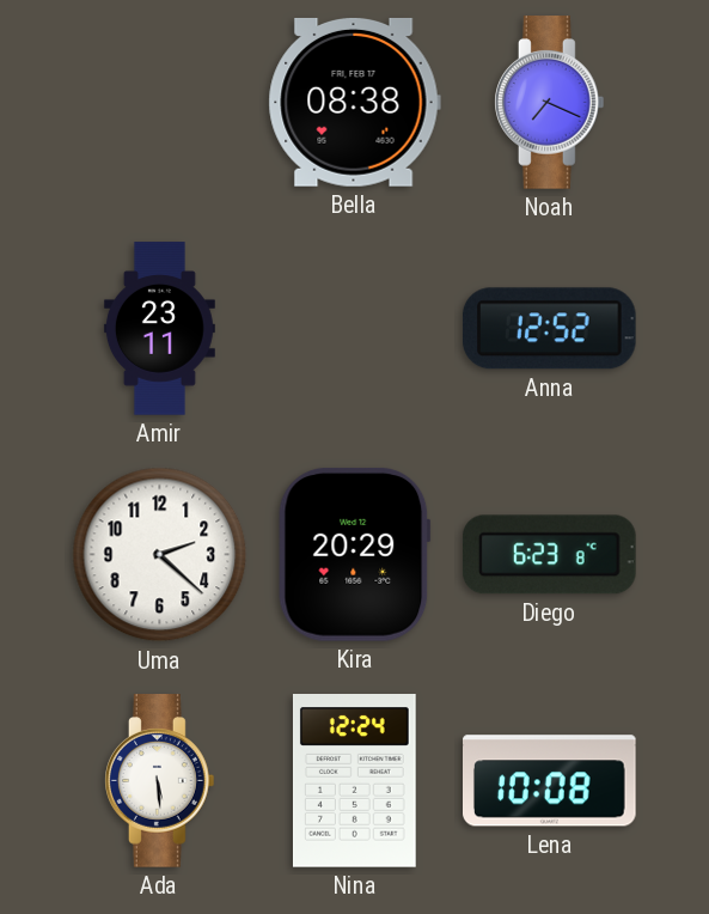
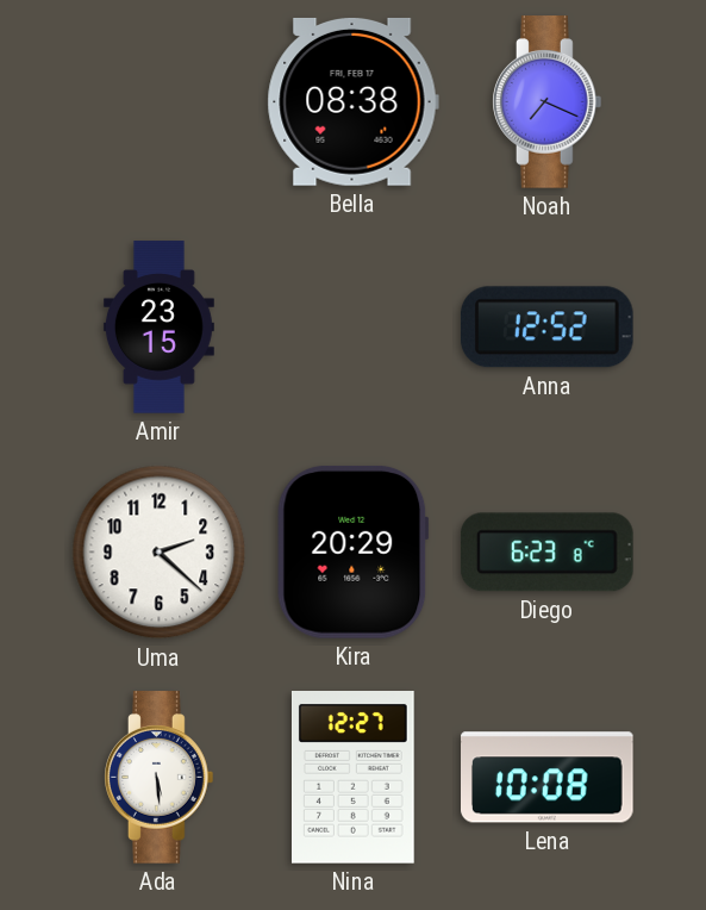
Amir: 23:11 -> 23:15
Nina: 12:24 -> 12:27
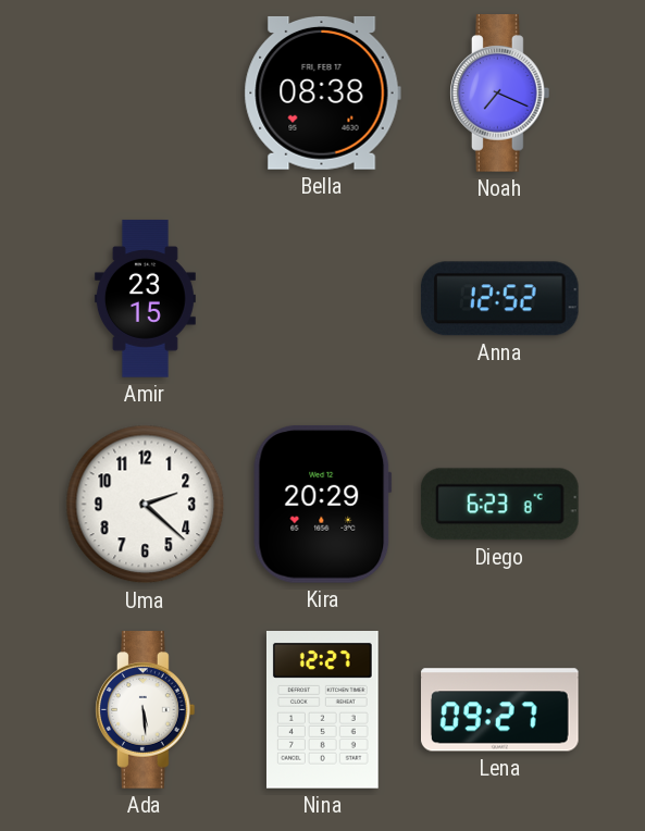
Lena: 10:08 -> 09:27
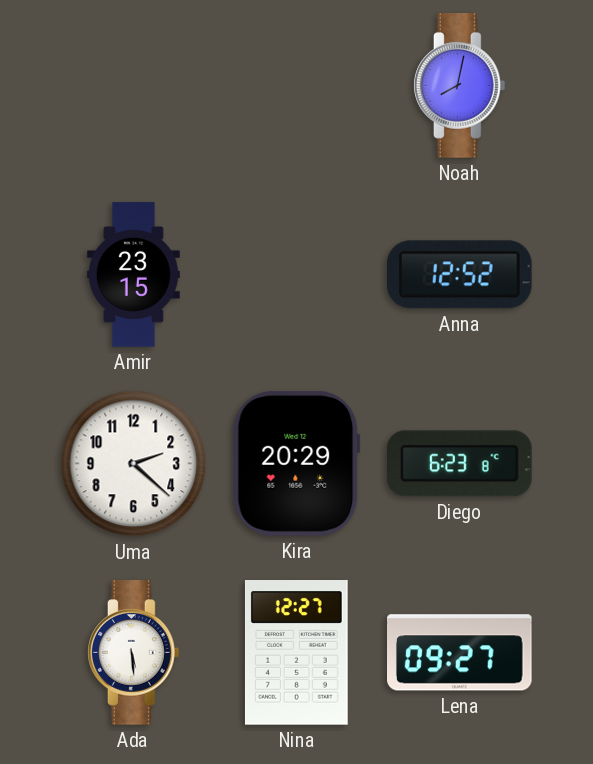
Bella: 08:38 -> none
Noah: 7:19 -> 8:02
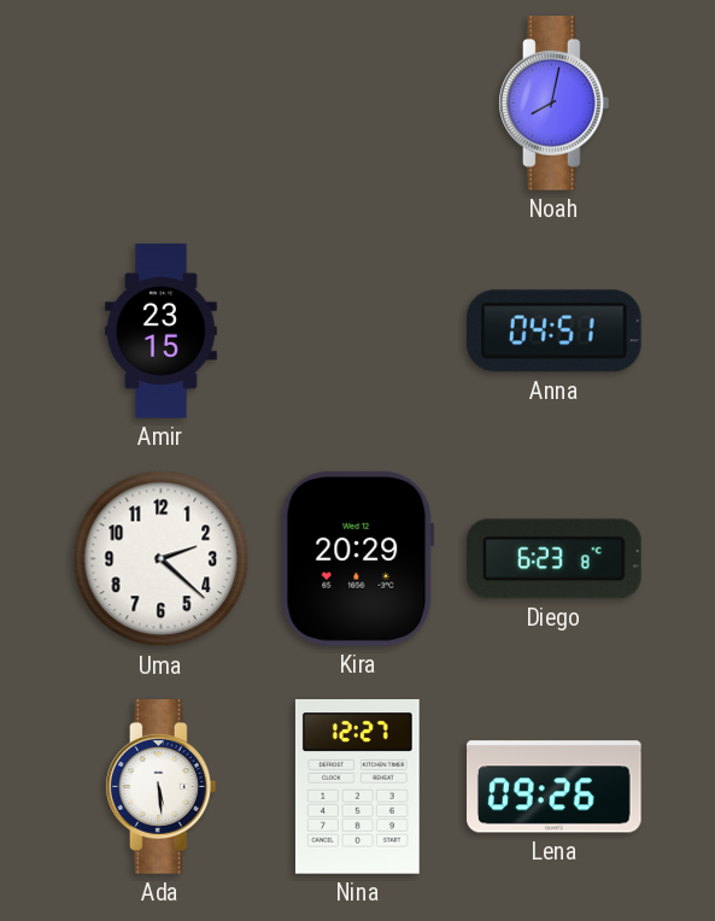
Anna: 12:52 -> 04:51
Lena: 09:27 -> 09:26
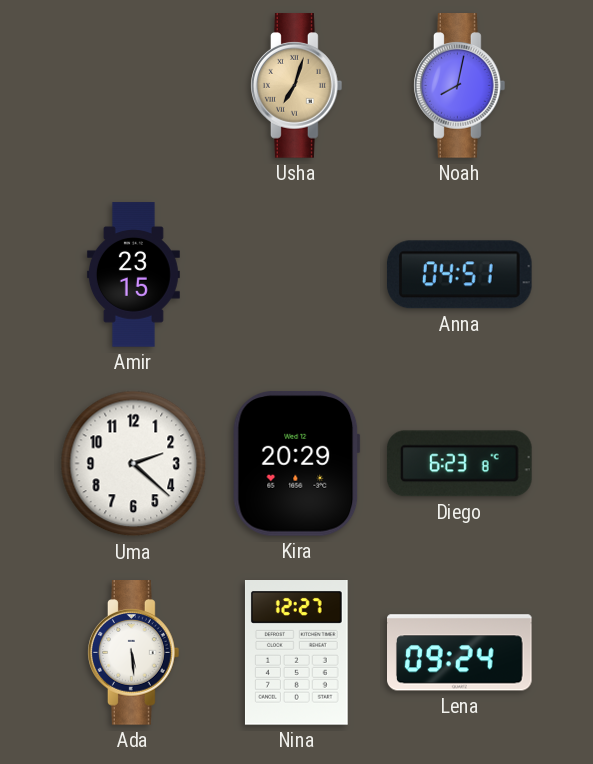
Usha: none -> 7:03
Lena: 09:26 -> 09:24
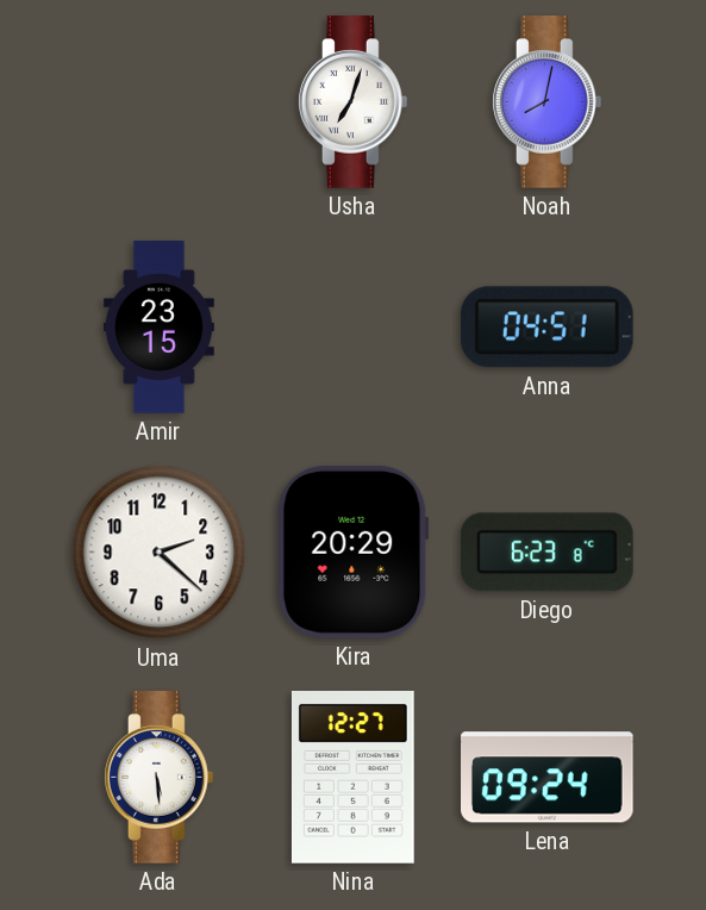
Usha dial: champagne -> white
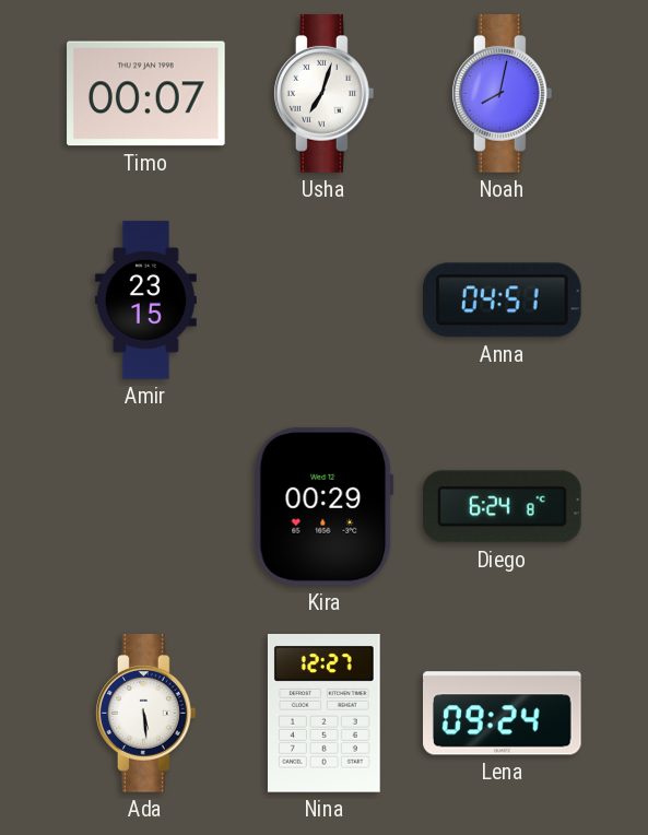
Timo: none -> 00:07
Uma: 2:22 -> none
Kira: 20:29 -> 00:29
Diego: 6:23 -> 6:24
